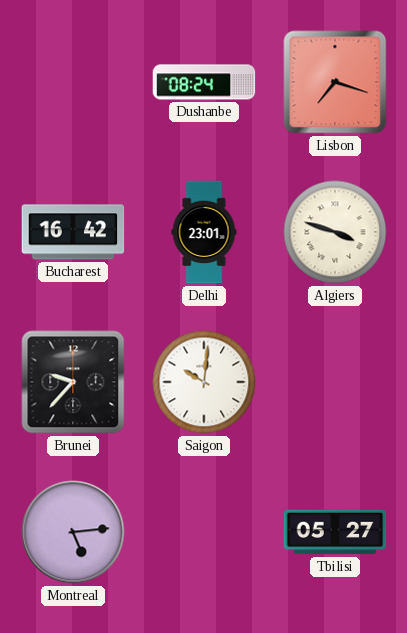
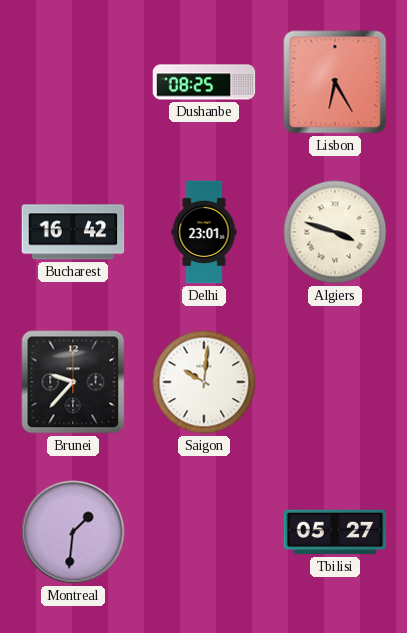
Dushanbe: 08:24 -> 08:25
Lisbon: 7:18 -> 6:25
Montreal: 5:14 -> 1:31
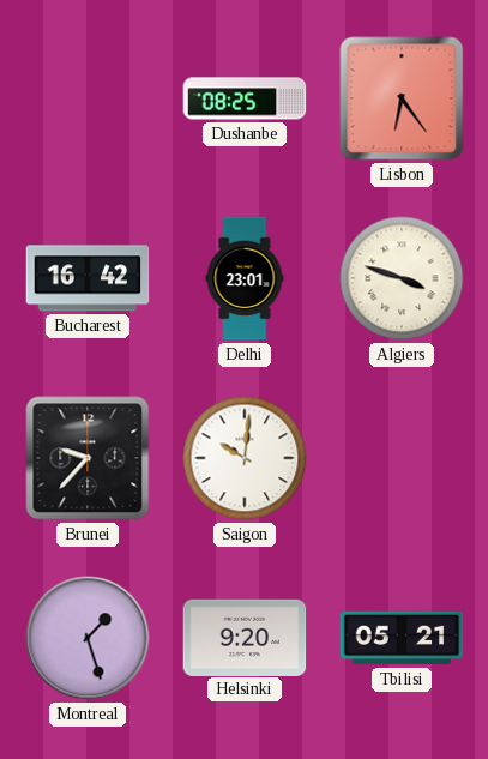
Lisbon: 6:25 -> 6:24
Montreal: 1:31 -> 1:27
Helsinki: none -> 9:20
Tbilisi: 05:27 -> 05:21
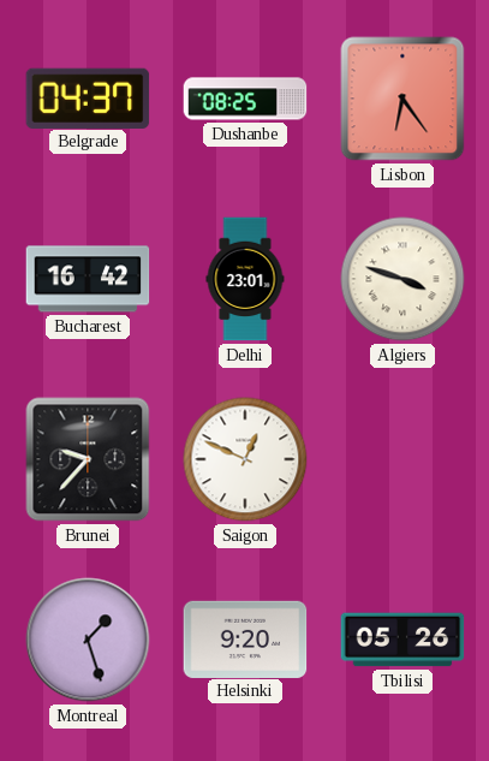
Belgrade: none -> 04:37
Saigon: 10:01 -> 12:49
Tbilisi: 05:21 -> 05:26
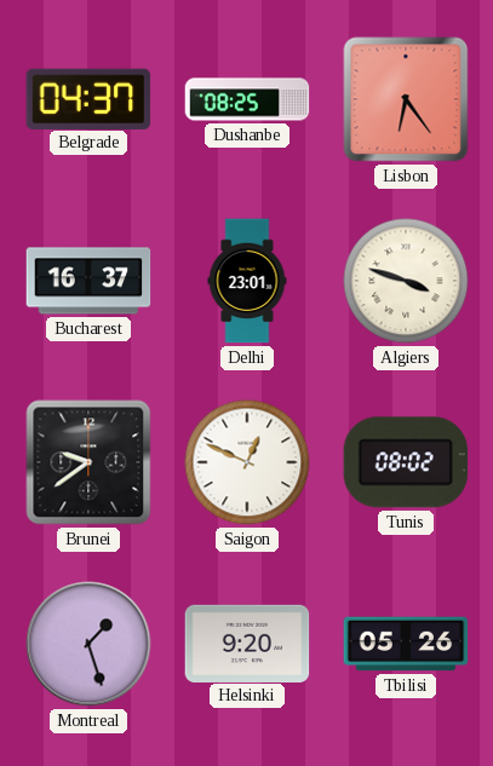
Bucharest: 16:42 -> 16:37
Brunei: 9:37 -> 9:39
Tunis: none -> 08:02
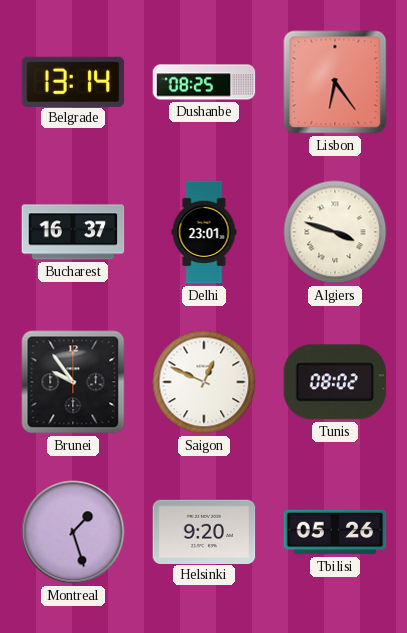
Belgrade: 04:37 -> 13:14
Brunei: 9:39 -> 9:54
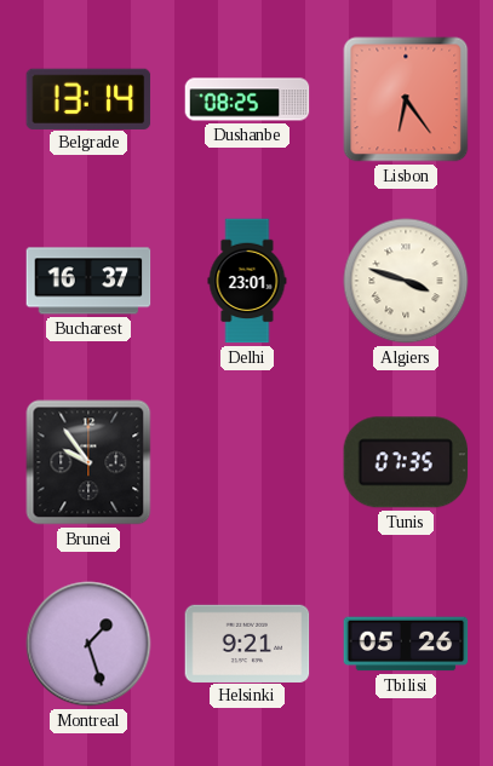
Saigon: 12:49 -> none
Tunis: 08:02 -> 07:35
Helsinki: 9:20 -> 9:21
